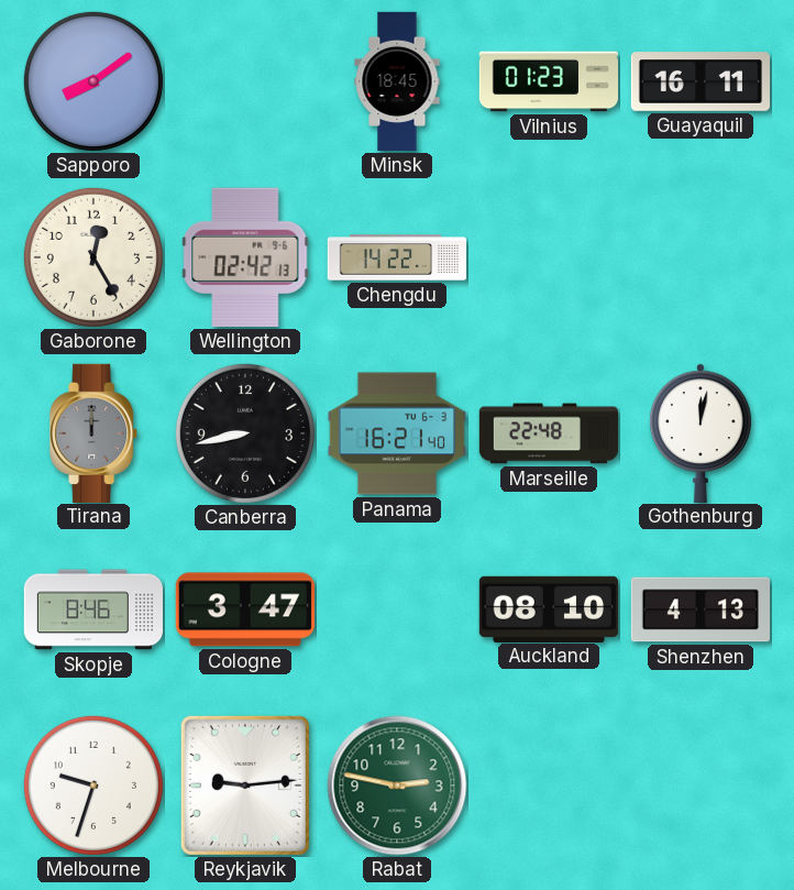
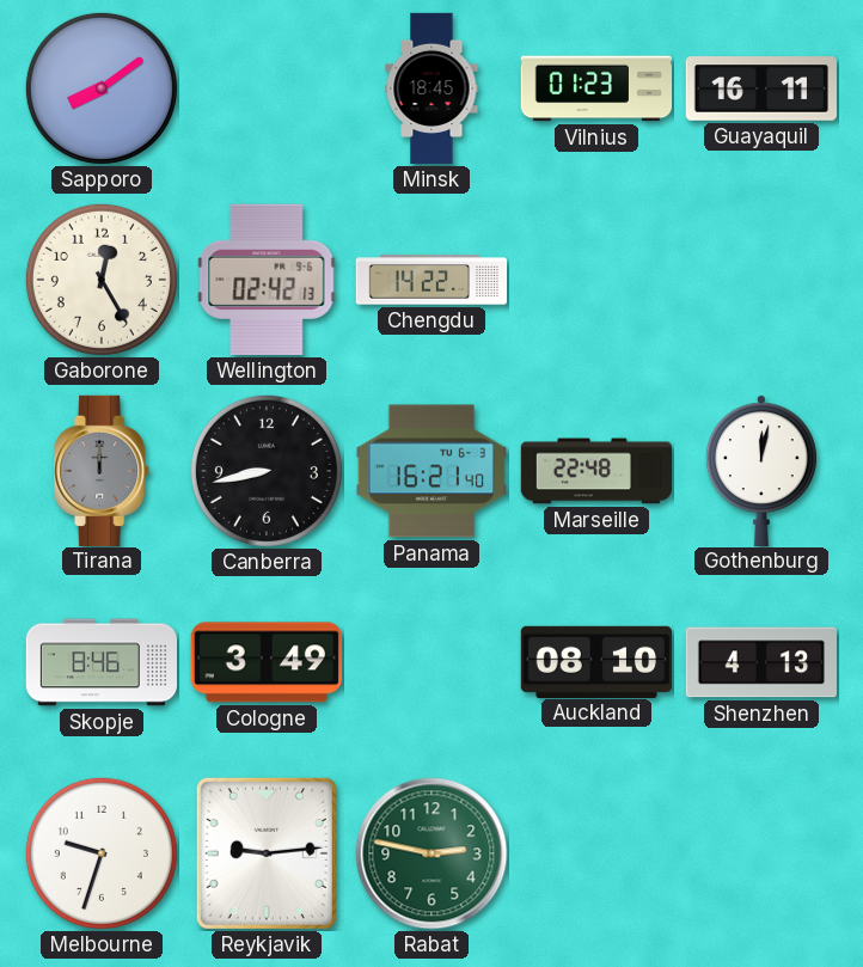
Cologne: 3:47 -> 3:49
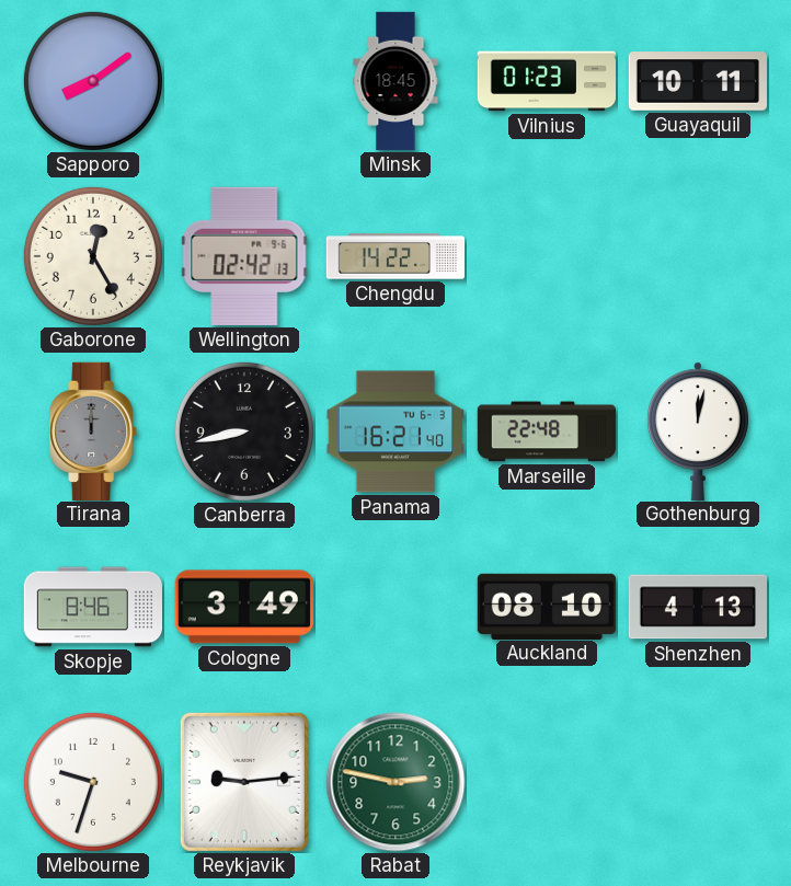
Guayaquil: 16:11 -> 10:11
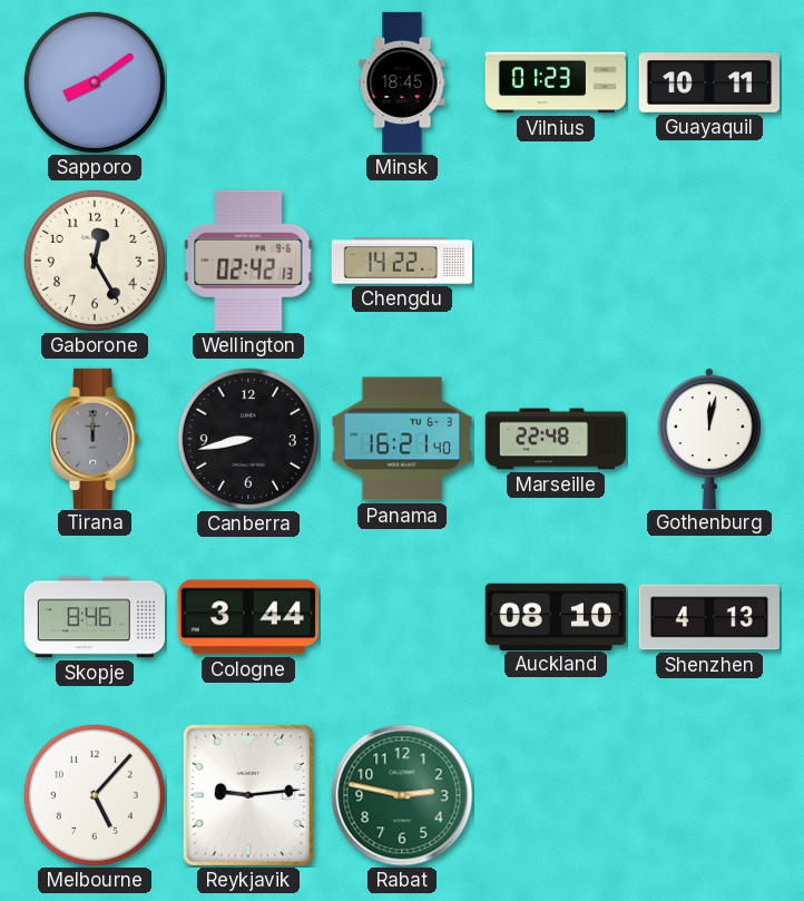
Cologne: 3:49 -> 3:44
Melbourne: 9:33 -> 5:07
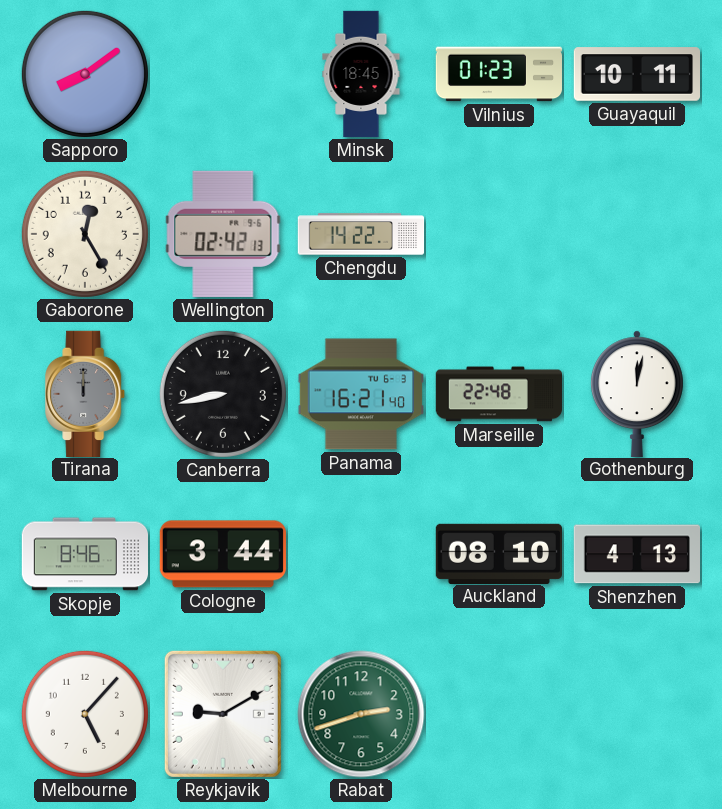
Reykjavik: 9:14 -> 9:10
Rabat: 2:47 -> 2:42
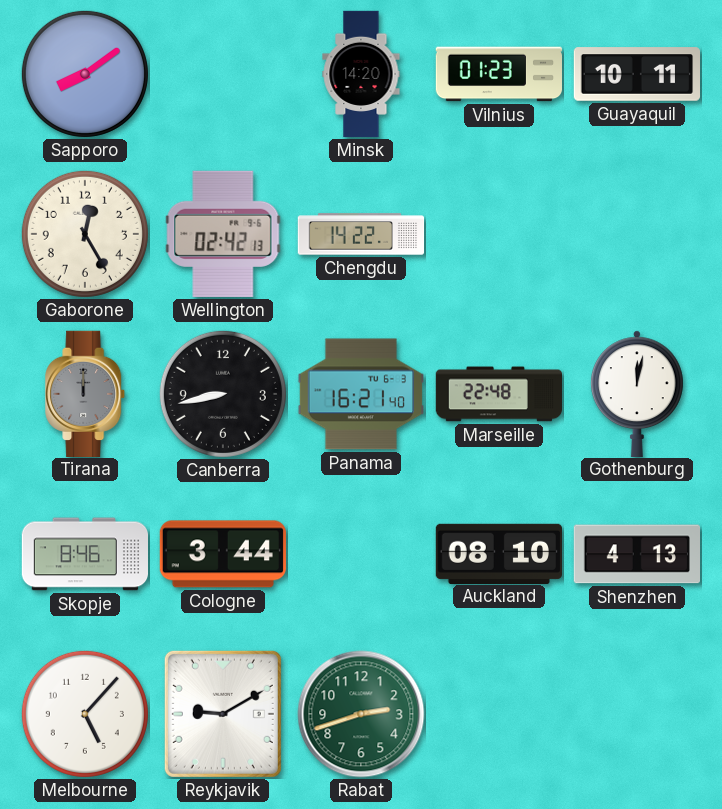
Minsk: 18:45 -> 14:20
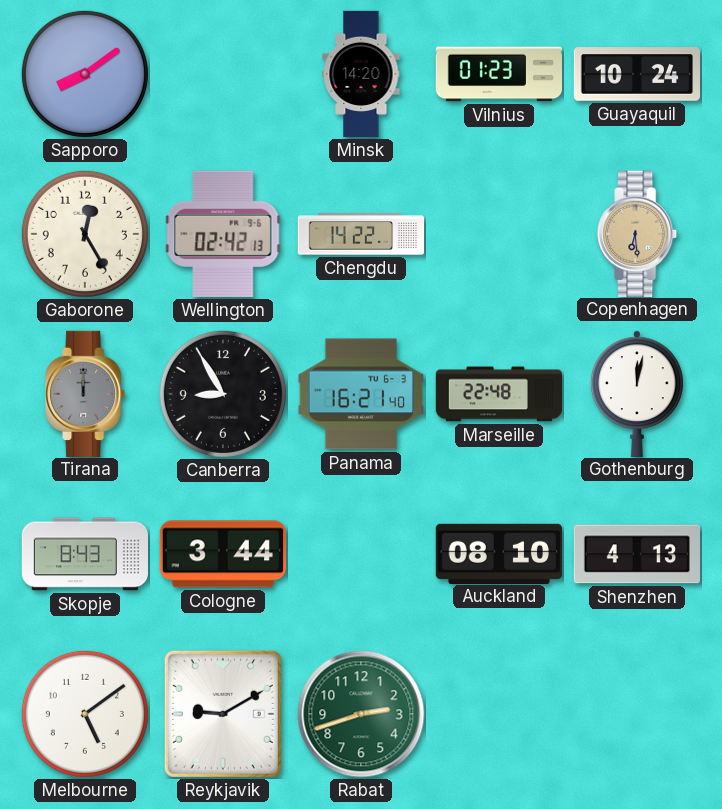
Guayaquil: 10:11 -> 10:24
Copenhagen: none -> 6:29
Canberra: 8:43 -> 8:55
Skopje: 8:46 -> 8:43
Melbourne: 5:07 -> 5:09
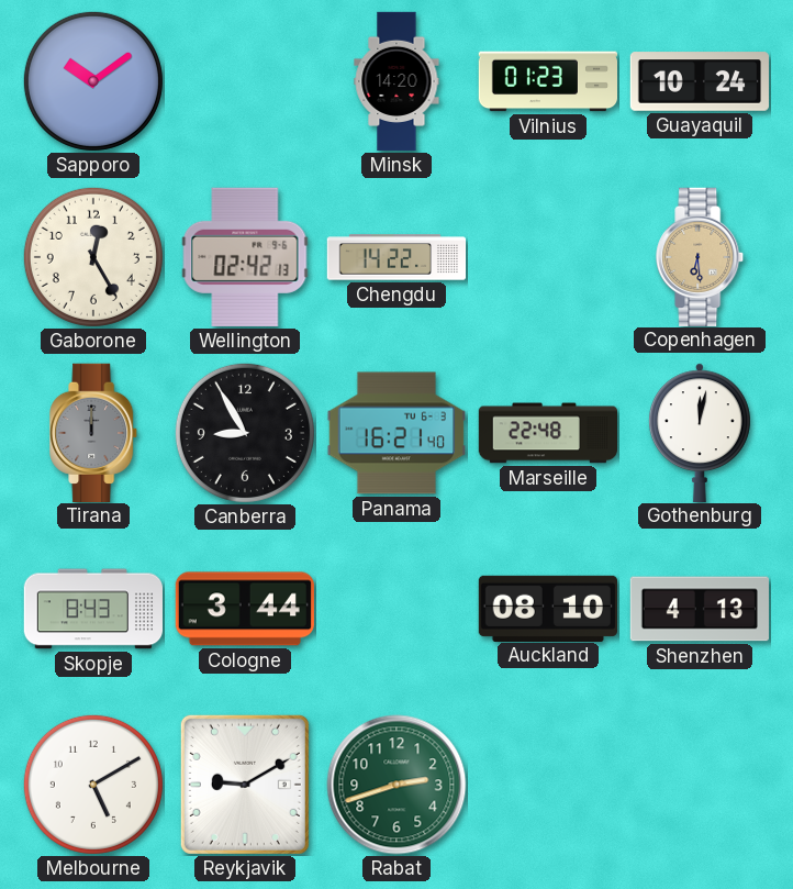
Sapporo: 8:09 -> 10:09
Melbourne: 5:09 -> 5:10
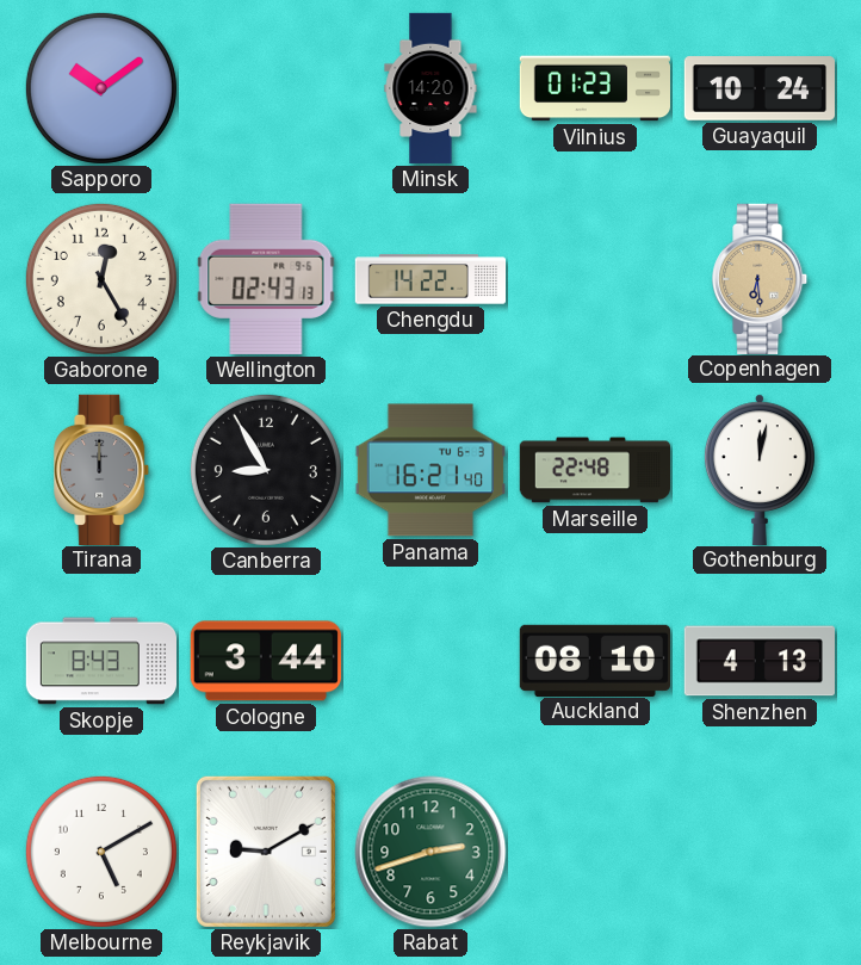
Wellington: 02:42 -> 02:43
